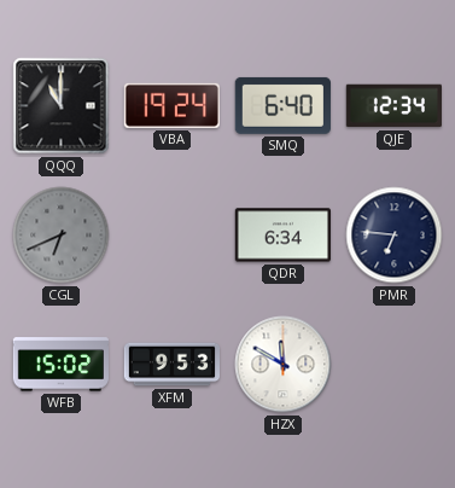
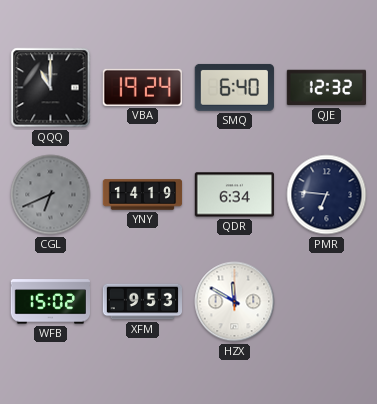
QJE: 12:34 -> 12:32
YNY: none -> 14:19
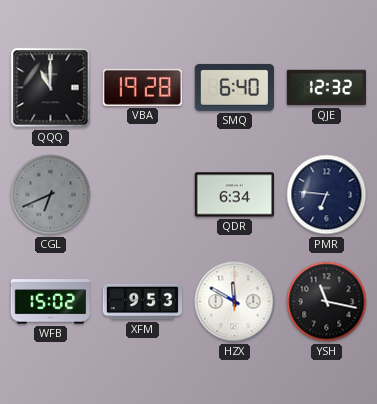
VBA: 19:24 -> 19:28
YNY: 14:19 -> none
YSH: none -> 11:17
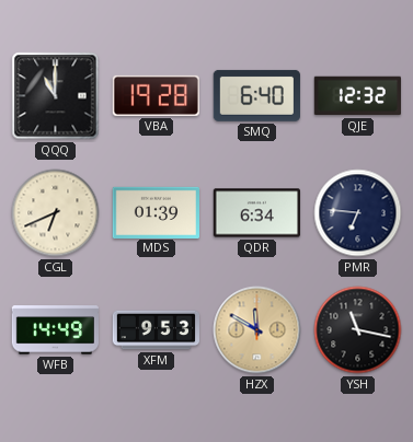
CGL dial: grey -> cream
MDS: none -> 01:39
WFB: 15:02 -> 14:49
HZX dial: white -> champagne
